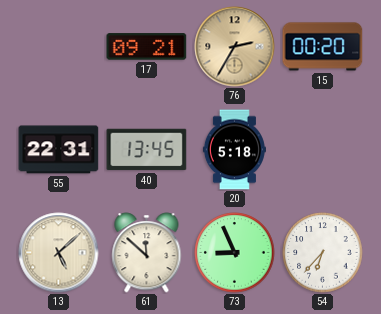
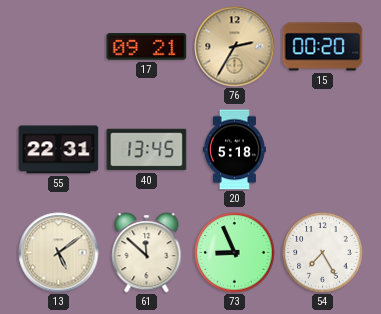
13: 5:08 -> 5:09
54: 6:37 -> 7:25
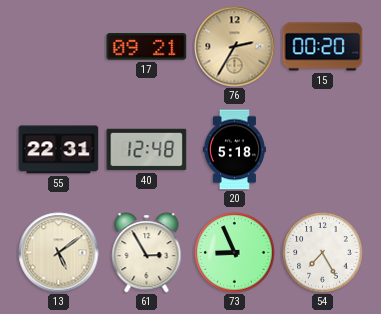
40: 13:45 -> 12:48
61: 11:52 -> 2:55
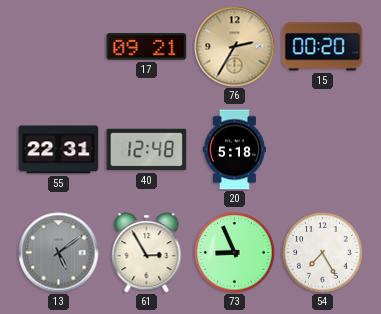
13 dial: cream -> grey
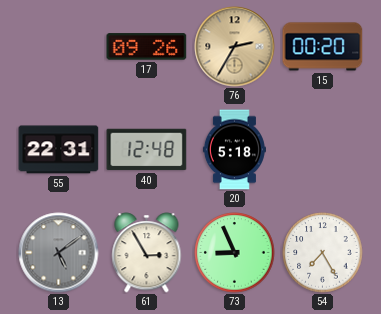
17: 09:21 -> 09:26
